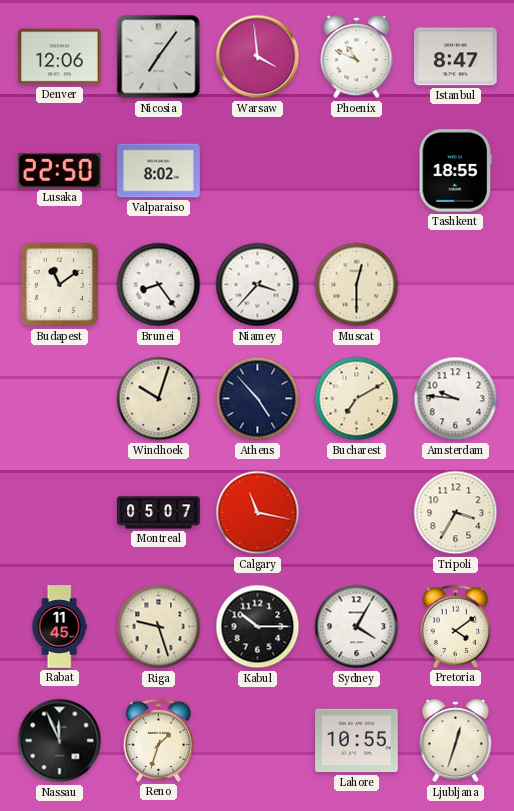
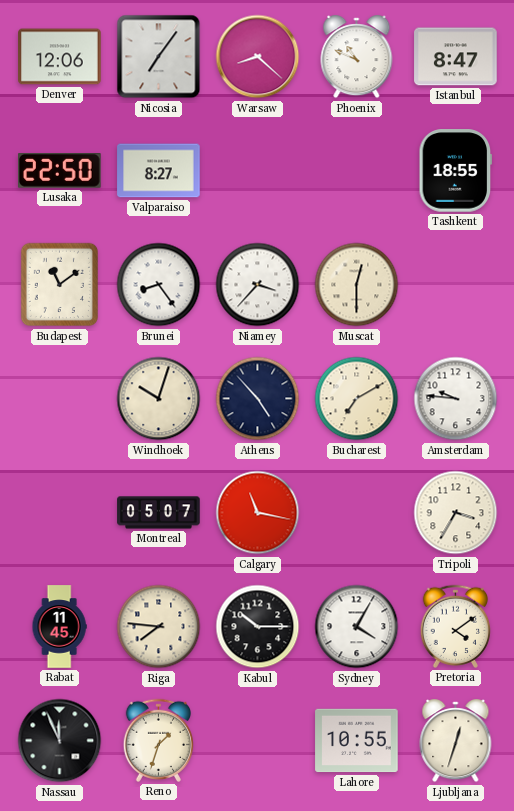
Warsaw: 3:59 -> 8:22
Valparaiso: 8:02 -> 8:27
Riga: 9:27 -> 7:46
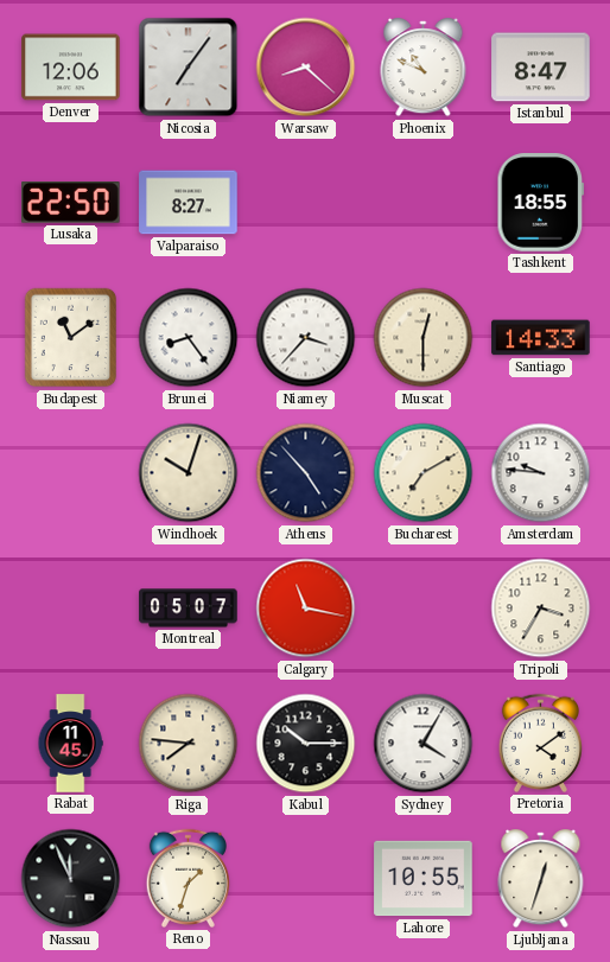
Santiago: none -> 14:33
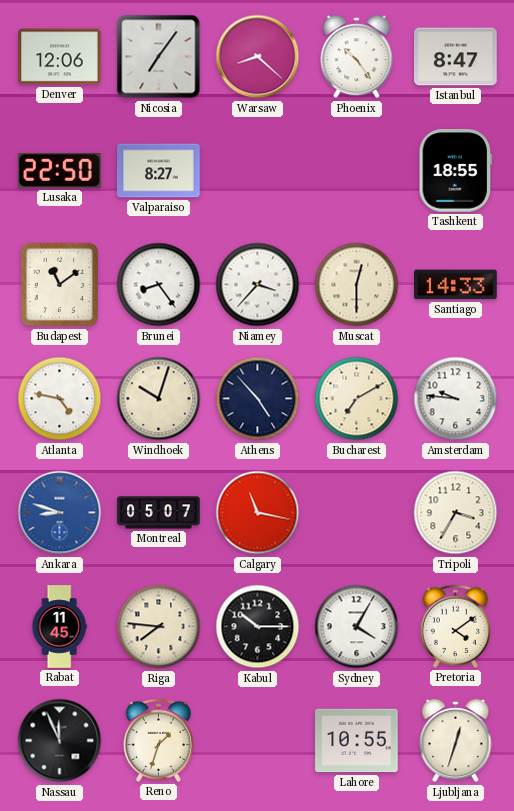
Phoenix: 10:49 -> 10:24
Atlanta: none -> 4:47
Ankara: none -> 8:48
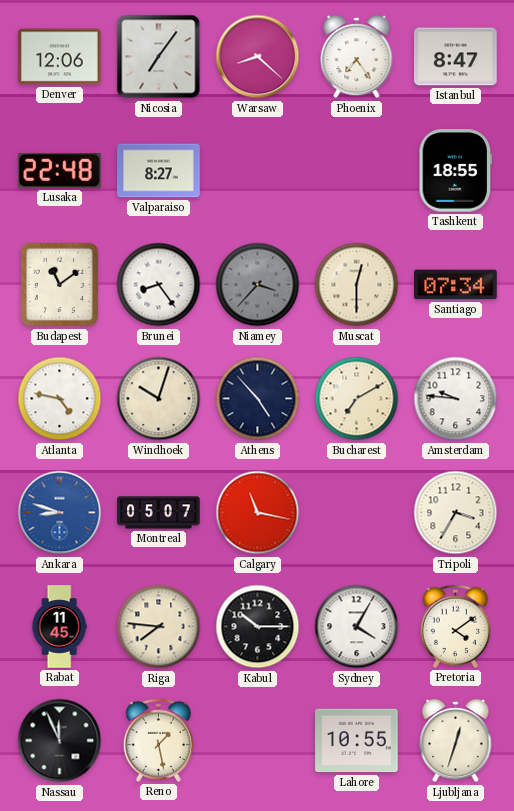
Phoenix: 10:24 -> 7:24
Lusaka: 22:50 -> 22:48
Niamey dial: white -> grey
Santiago: 14:33 -> 07:34
Reno: 1:33 -> 1:28
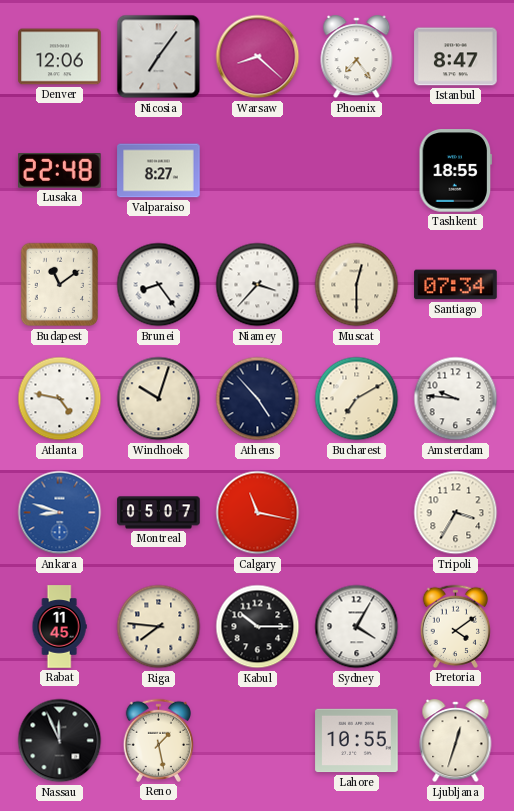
Niamey dial: grey -> white
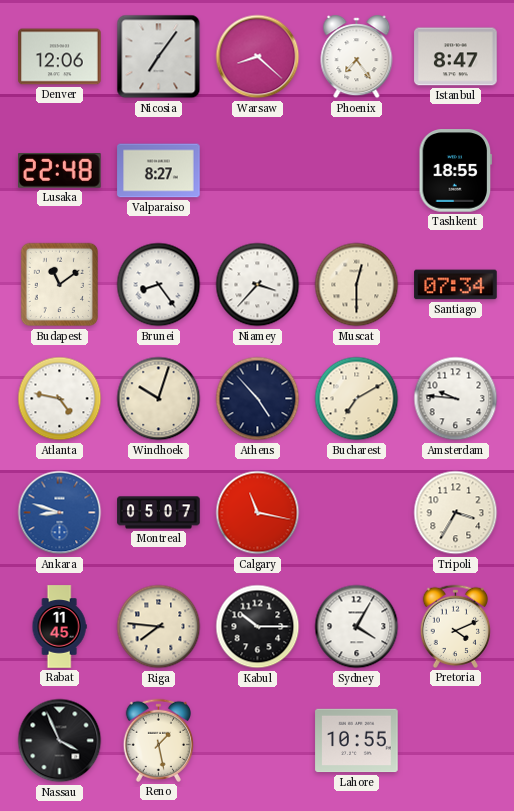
Pretoria: 4:09 -> 4:11
Nassau: 11:56 -> 3:56
Ljubljana: 12:33 -> none
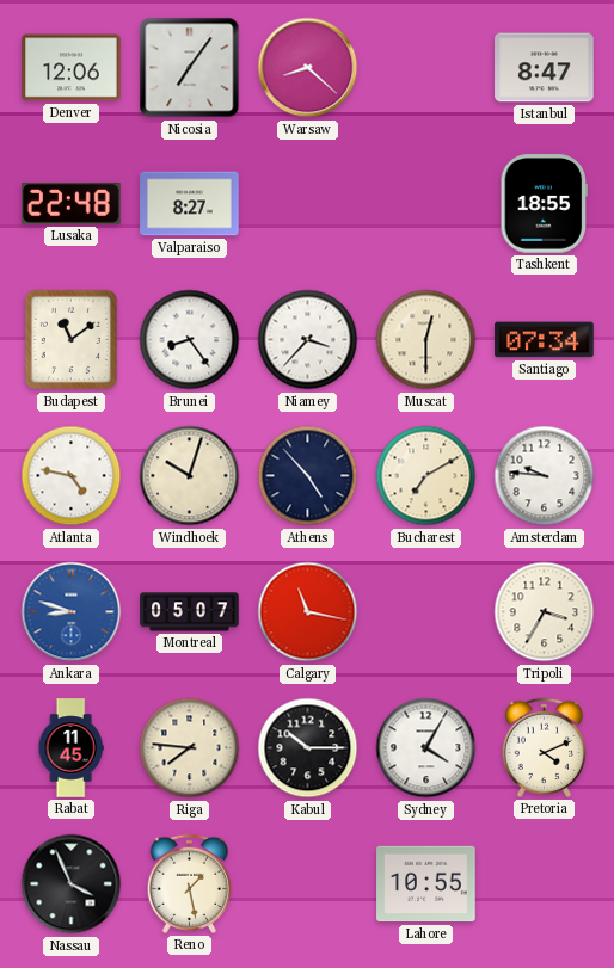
Phoenix: 7:24 -> none
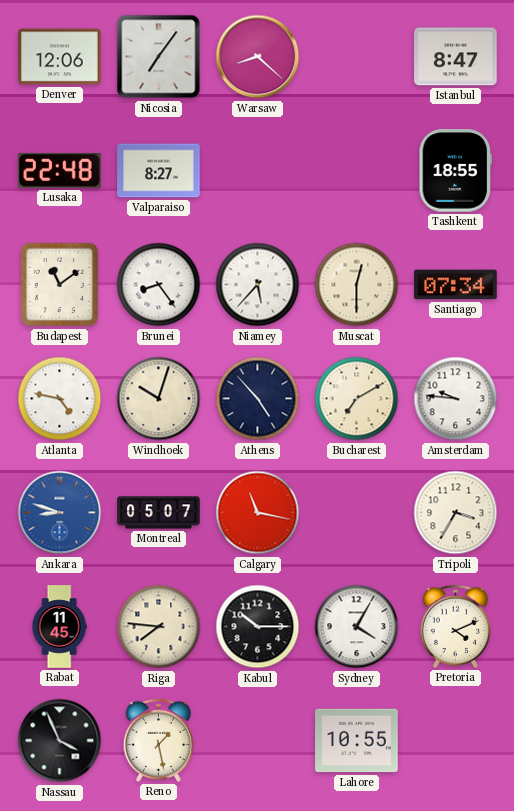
Niamey: 3:37 -> 5:37
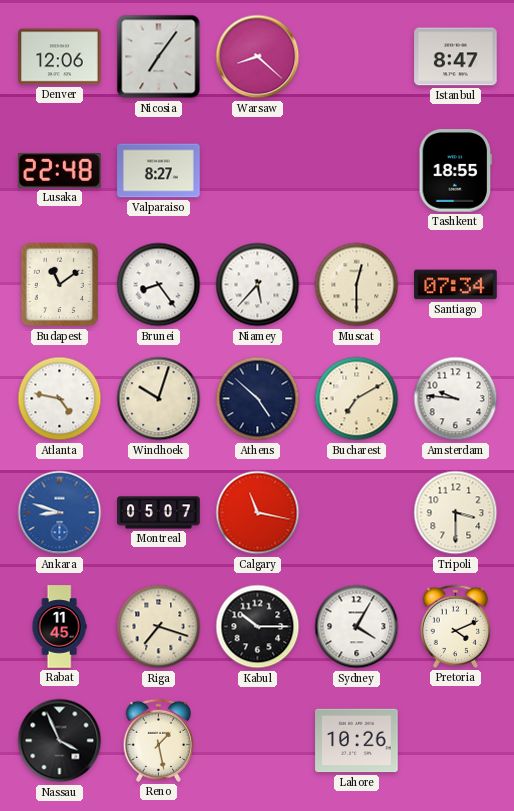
Athens: 4:53 -> 4:52
Tripoli: 3:35 -> 3:30
Riga: 7:46 -> 7:18
Lahore: 10:55 -> 10:26
